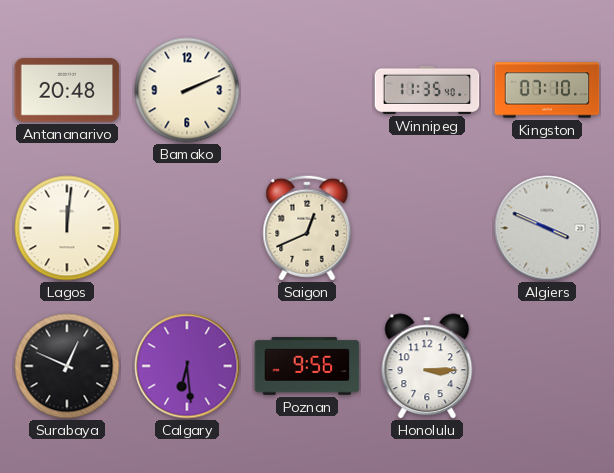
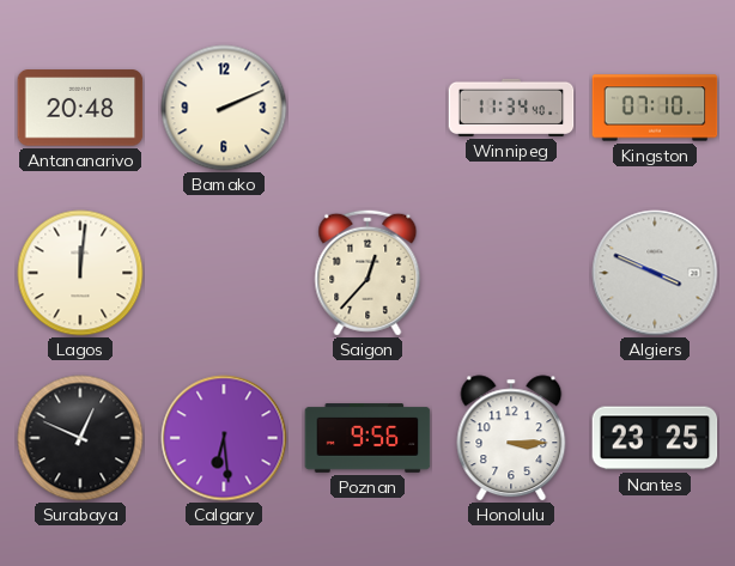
Winnipeg: 11:35 -> 11:34
Saigon: 12:41 -> 12:37
Nantes: none -> 23:25
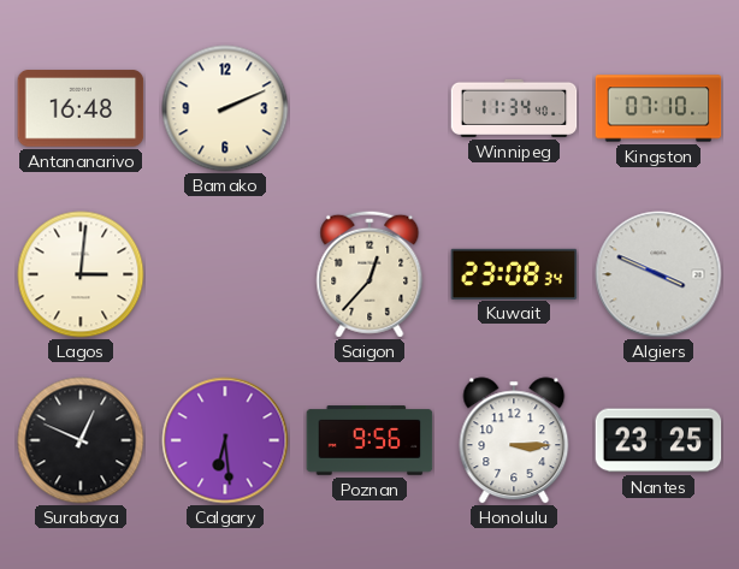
Antananarivo: 20:48 -> 16:48
Lagos: 12:01 -> 3:01
Kuwait: none -> 23:08
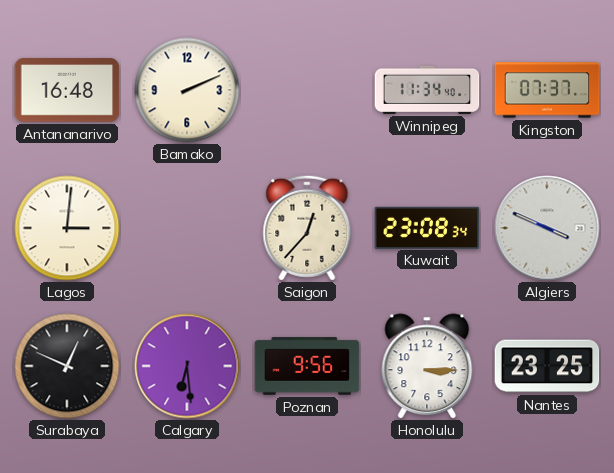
Kingston: 07:10 -> 07:37
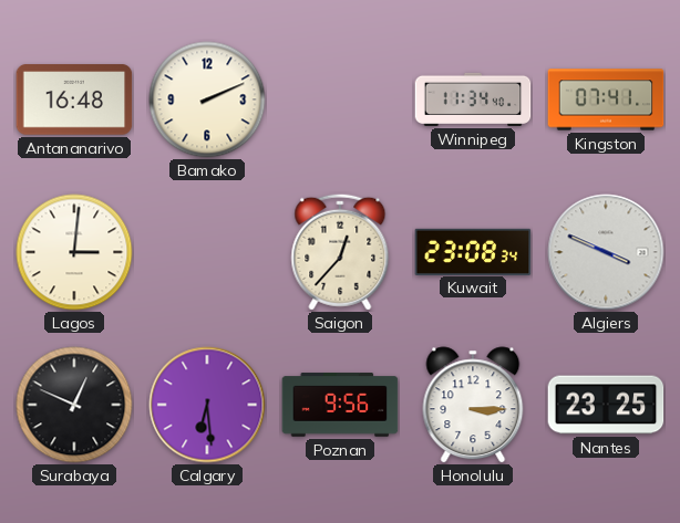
Kingston: 07:37 -> 07:41
